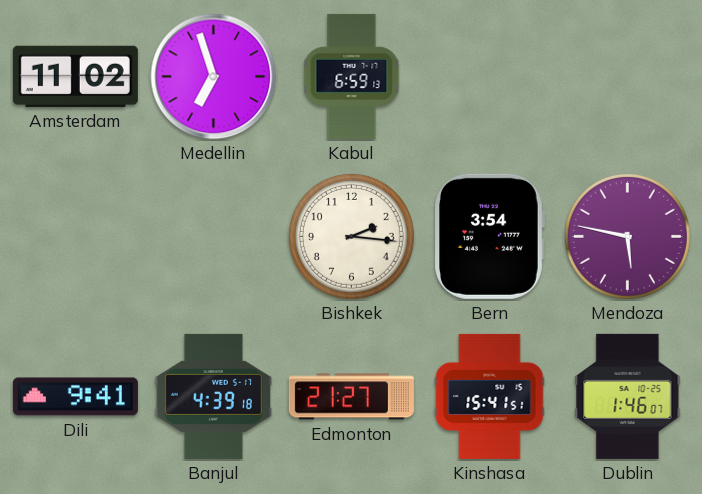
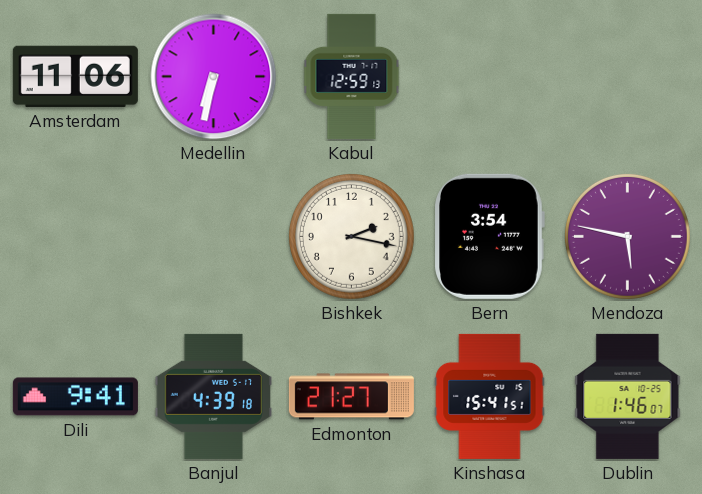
Amsterdam: 11:02 -> 11:06
Medellin: 6:57 -> 6:32
Kabul: 6:59 -> 12:59
Bishkek: 2:16 -> 2:17
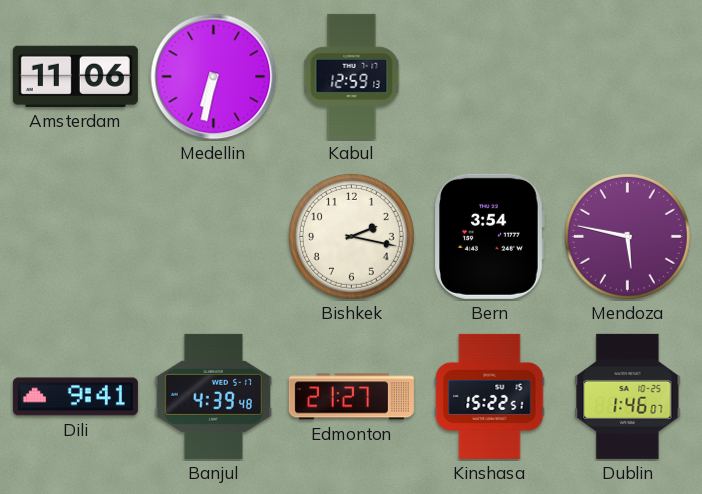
Banjul: 4:39:18 -> 4:39:48
Kinshasa: 15:41 -> 15:22
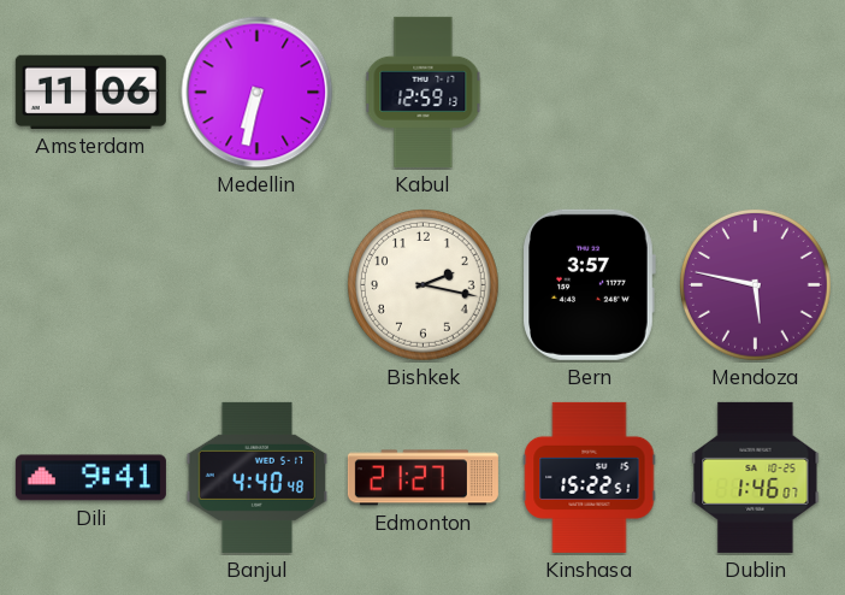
Bern: 3:54 -> 3:57
Banjul: 4:39 -> 4:40
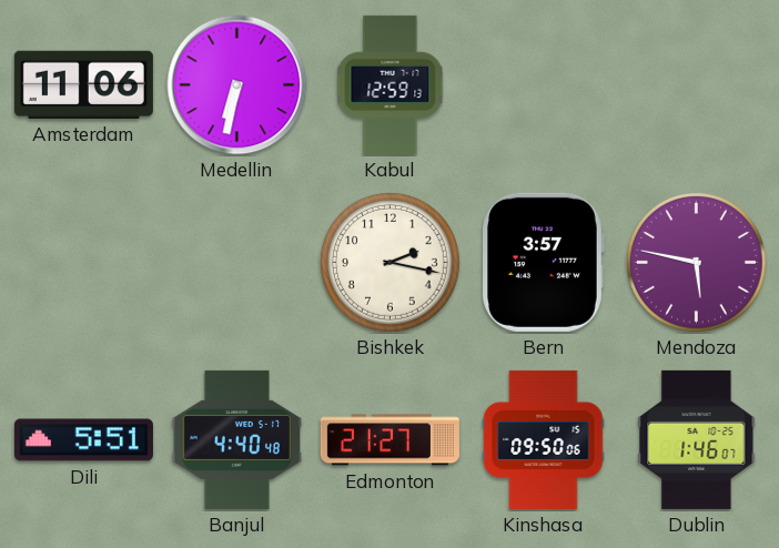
Dili: 9:41 -> 5:51
Kinshasa: 15:22 -> 09:50
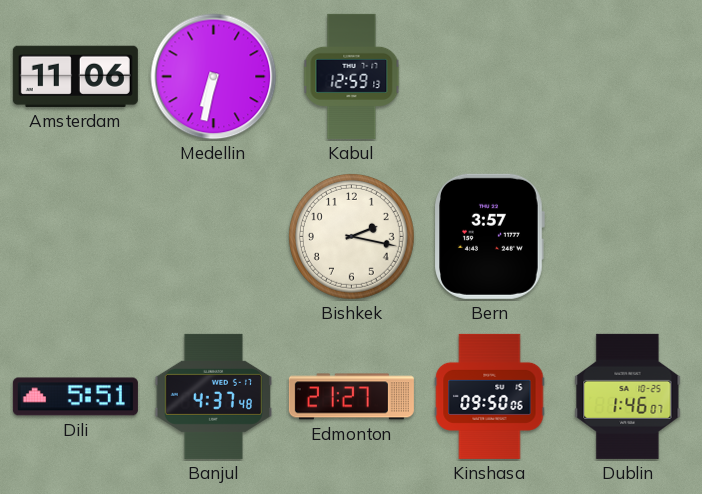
Mendoza: 5:47 -> none
Banjul: 4:40 -> 4:37
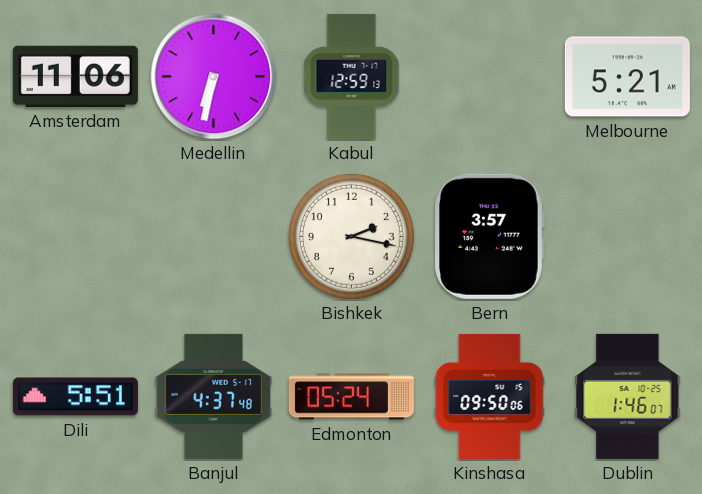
Melbourne: none -> 5:21
Edmonton: 21:27 -> 05:24
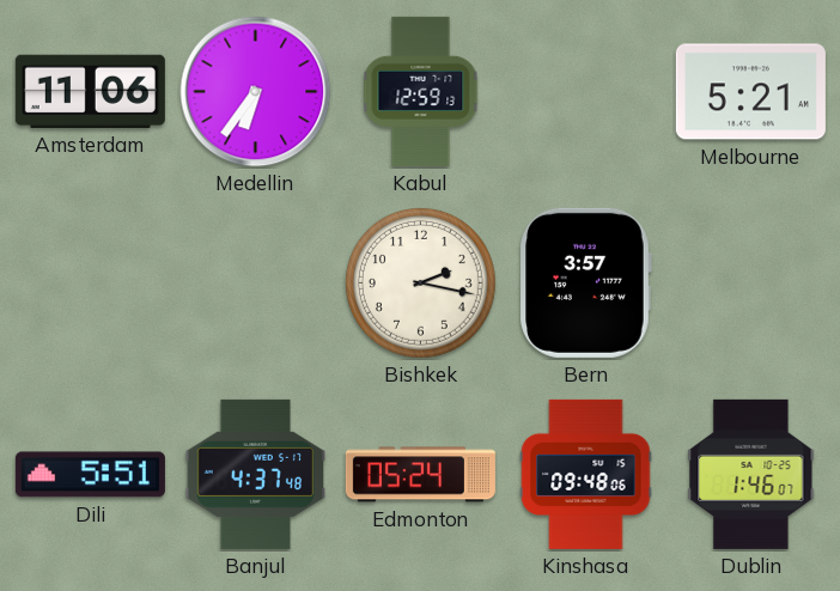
Medellin: 6:32 -> 6:36
Kinshasa: 09:50 -> 09:48
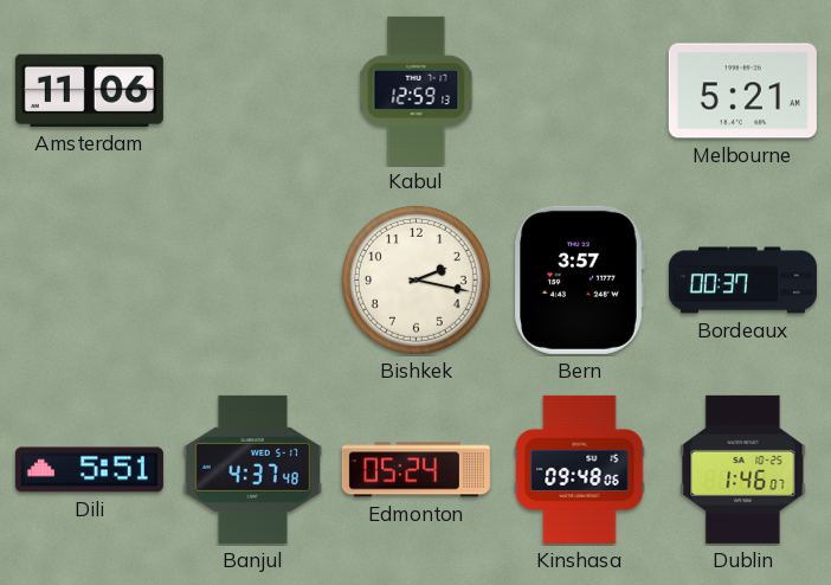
Medellin: 6:36 -> none
Bordeaux: none -> 00:37
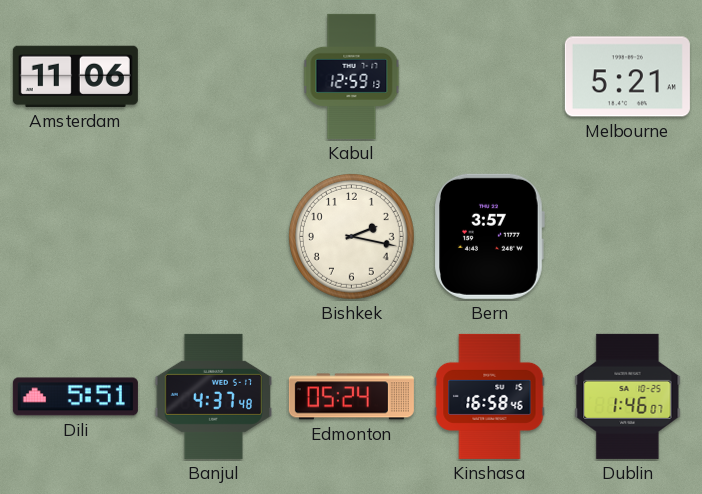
Bordeaux: 00:37 -> none
Kinshasa: 09:48 -> 16:58
